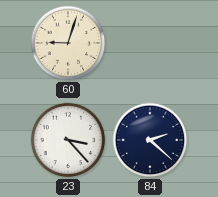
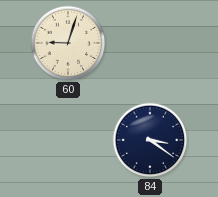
23: 3:23 -> none
84: 2:22 -> 3:21
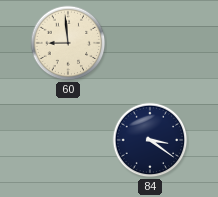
60: 9:03 -> 8:59
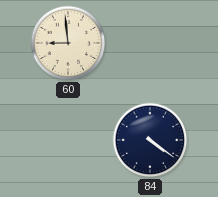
84: 3:21 -> 4:21
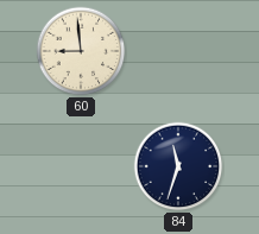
84: 4:21 -> 11:33
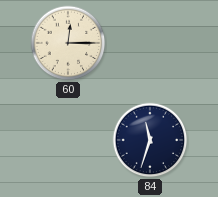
60: 8:59 -> 12:15
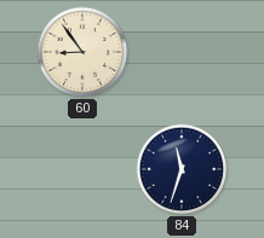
60: 12:15 -> 8:54
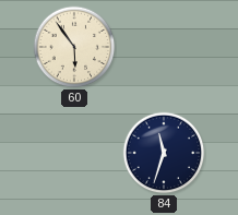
60: 8:54 -> 5:54
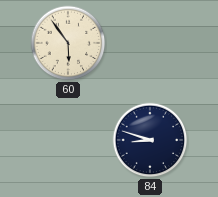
84: 11:33 -> 8:48
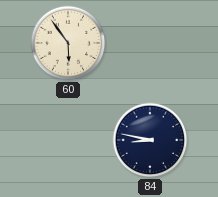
84: 8:48 -> 8:47
